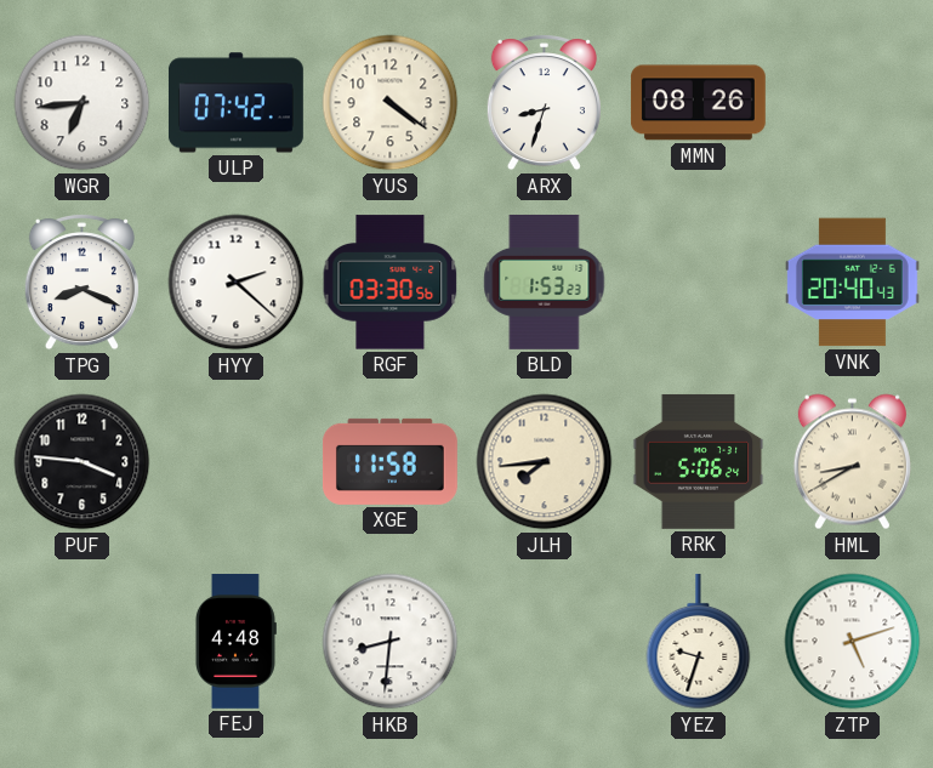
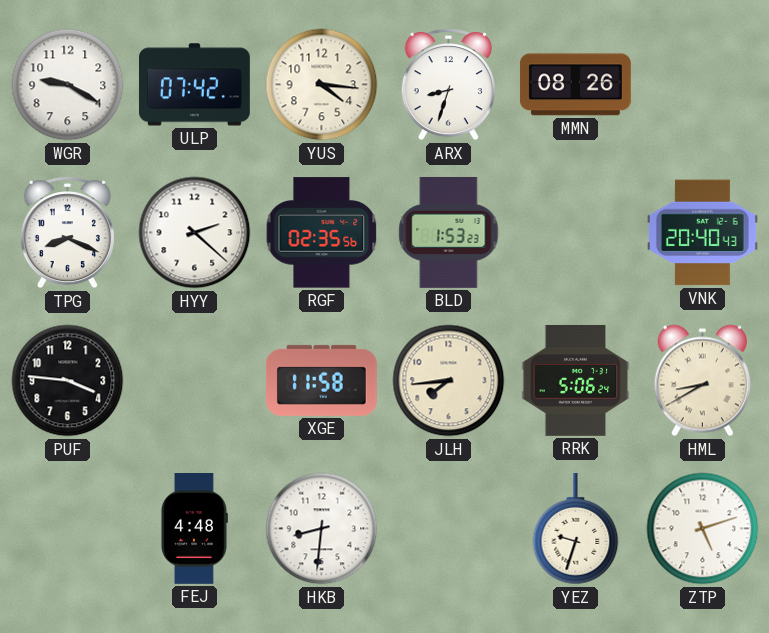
WGR: 6:44 -> 9:20
YUS: 4:21 -> 4:16
RGF: 03:30 -> 02:35
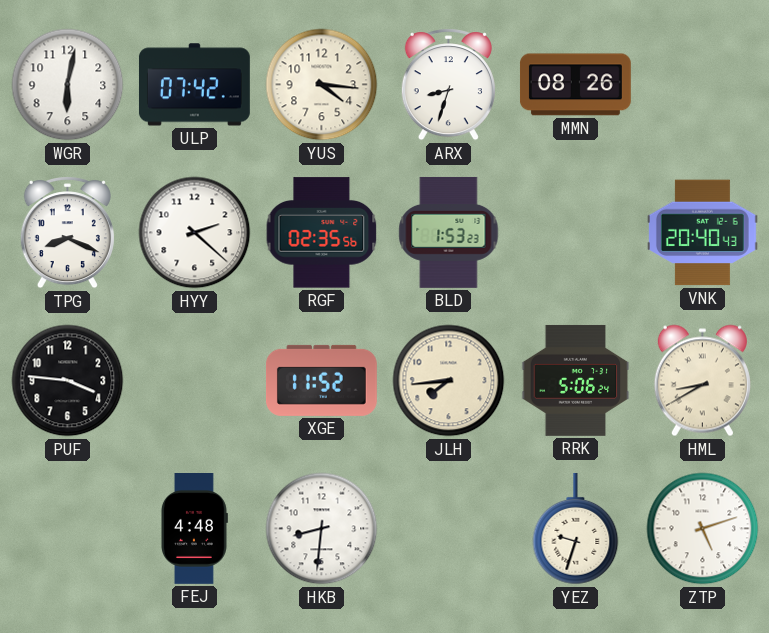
WGR: 9:20 -> 6:02
XGE: 11:58 -> 11:52
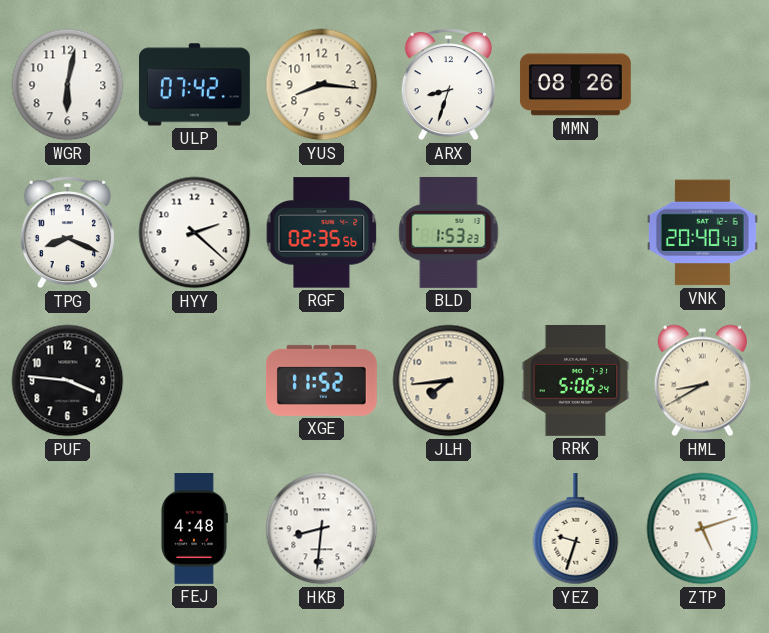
YUS: 4:16 -> 8:16
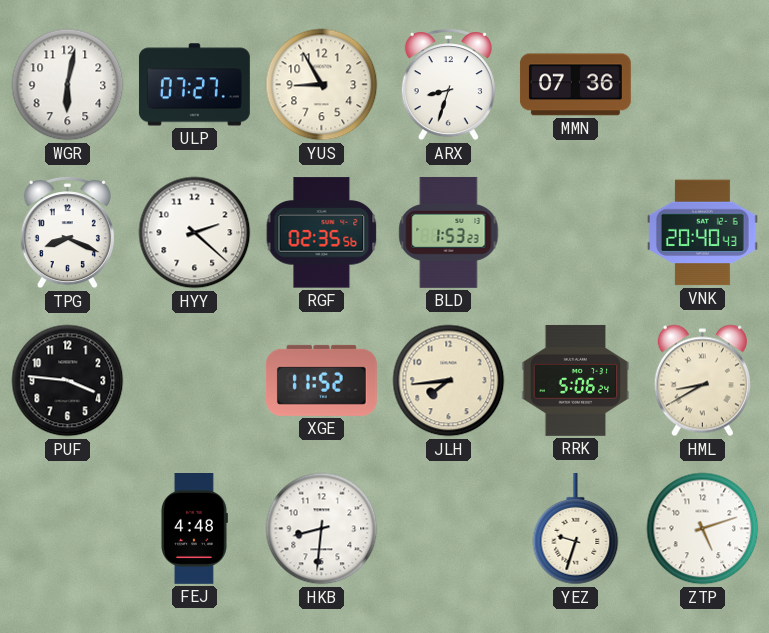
ULP: 07:42 -> 07:27
YUS: 8:16 -> 8:55
MMN: 08:26 -> 07:36
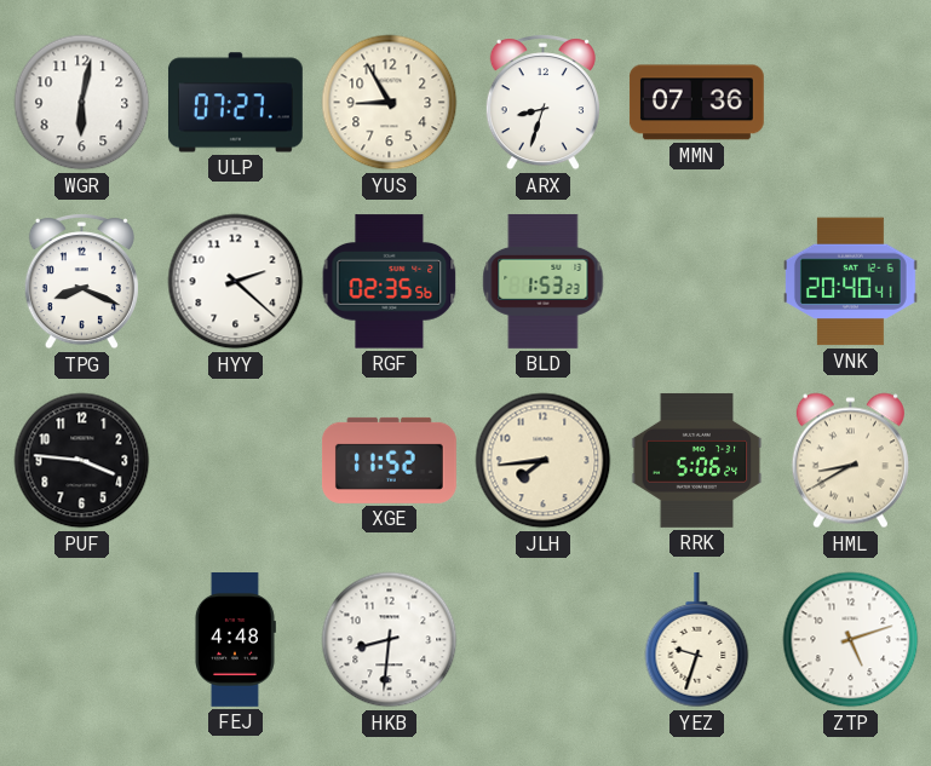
VNK: 20:40:43 -> 20:40:41
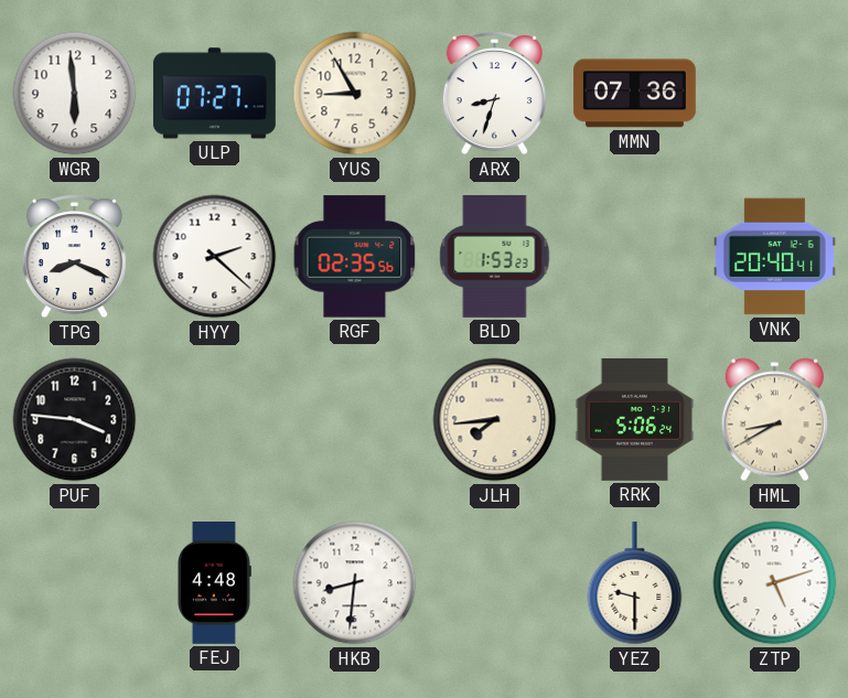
WGR: 6:02 -> 5:59
XGE: 11:52 -> none
YEZ: 9:33 -> 9:30
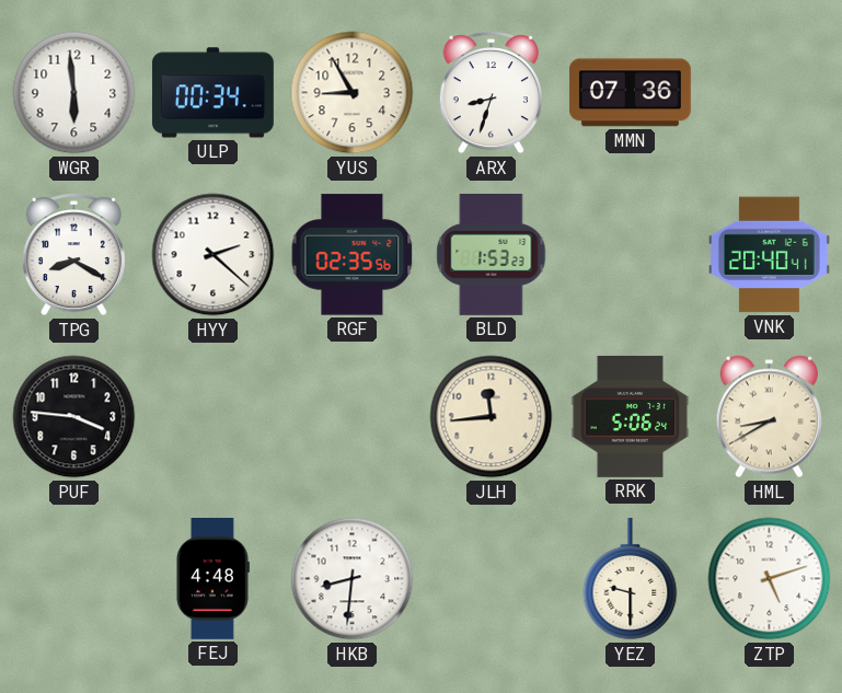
ULP: 07:27 -> 00:34
TPG: 8:19 -> 8:20
JLH: 7:44 -> 11:44
